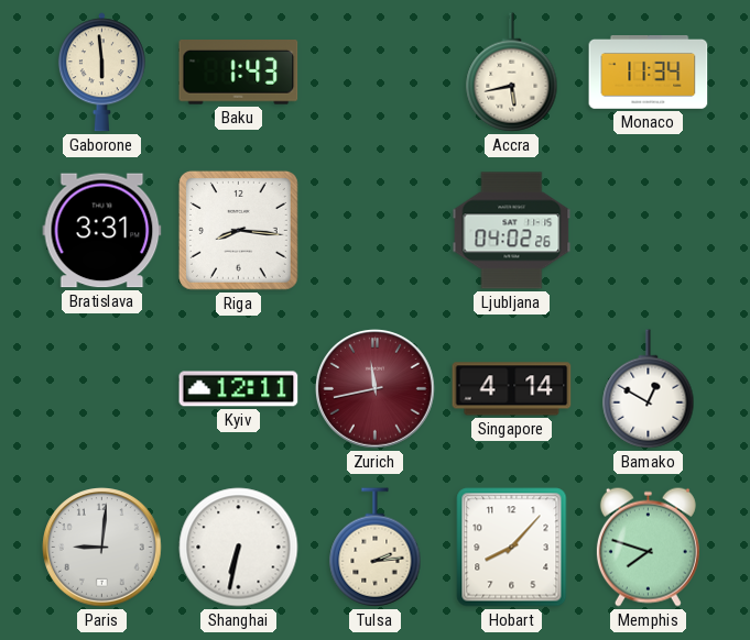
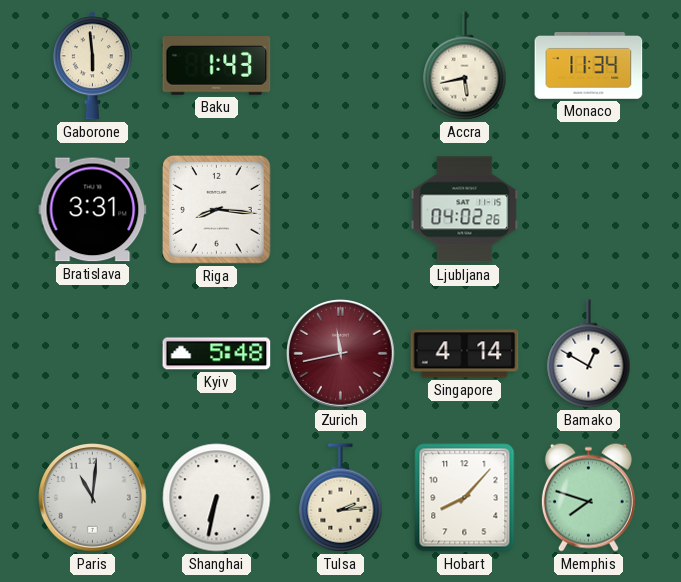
Kyiv: 12:11 -> 5:48
Paris: 9:01 -> 11:01
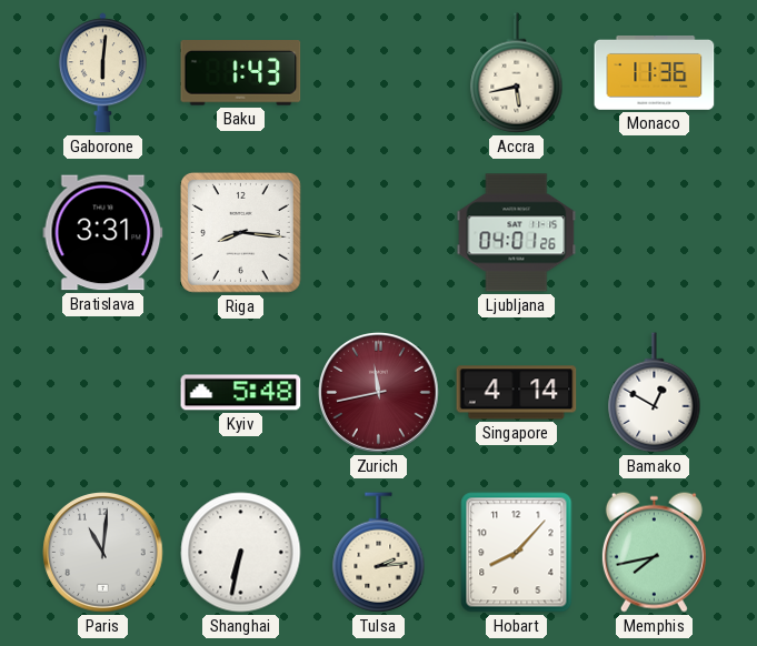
Gaborone: 5:59 -> 6:01
Monaco: 11:34 -> 11:36
Ljubljana: 04:02 -> 04:01
Memphis: 7:48 -> 7:43
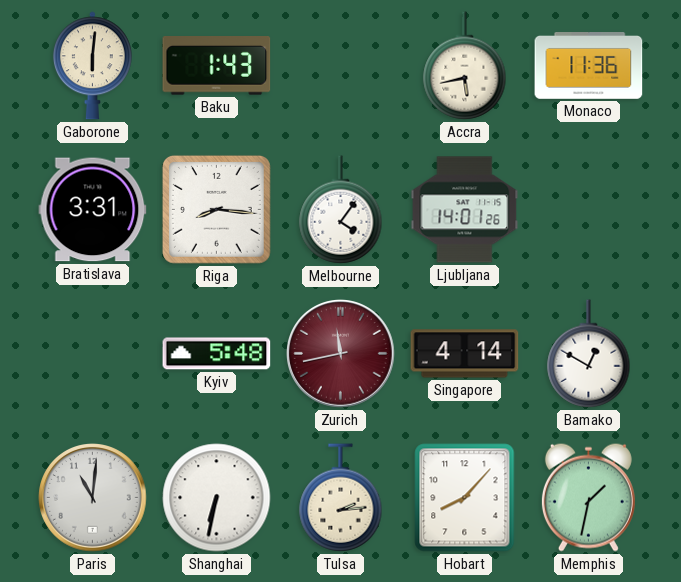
Melbourne: none -> 4:06
Ljubljana: 04:01 -> 14:01
Memphis: 7:43 -> 1:32
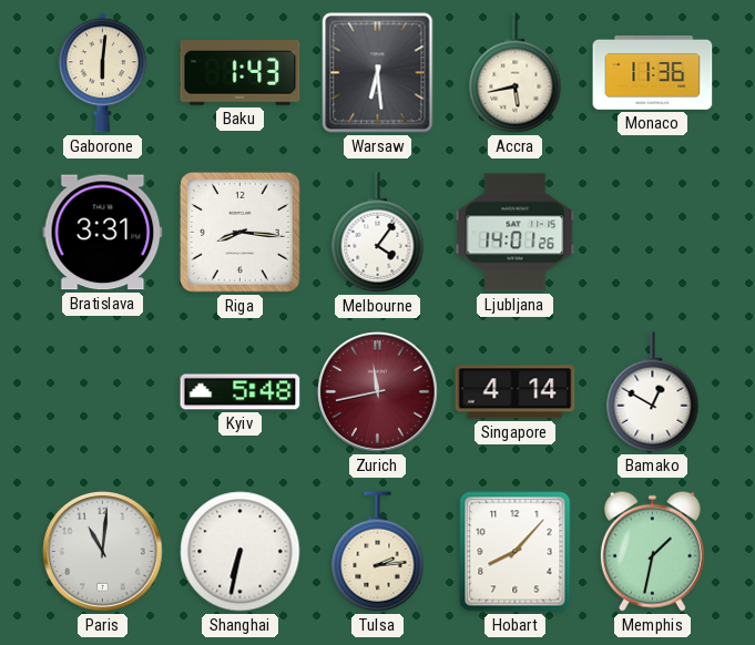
Warsaw: none -> 6:29
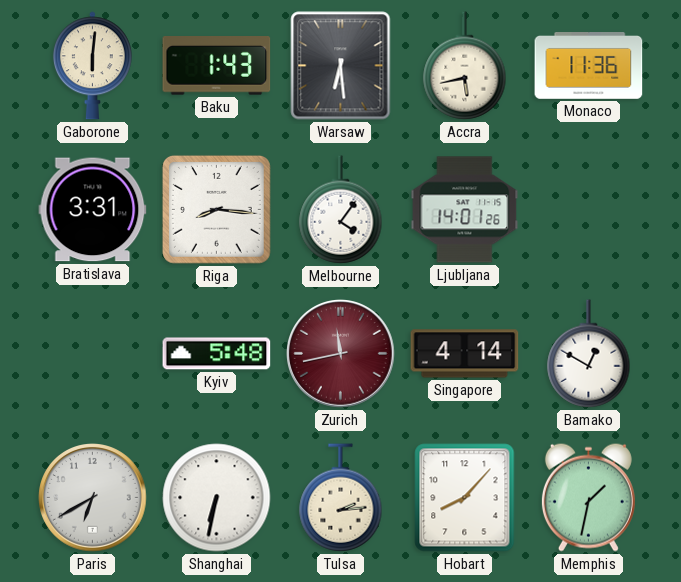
Paris: 11:01 -> 6:40
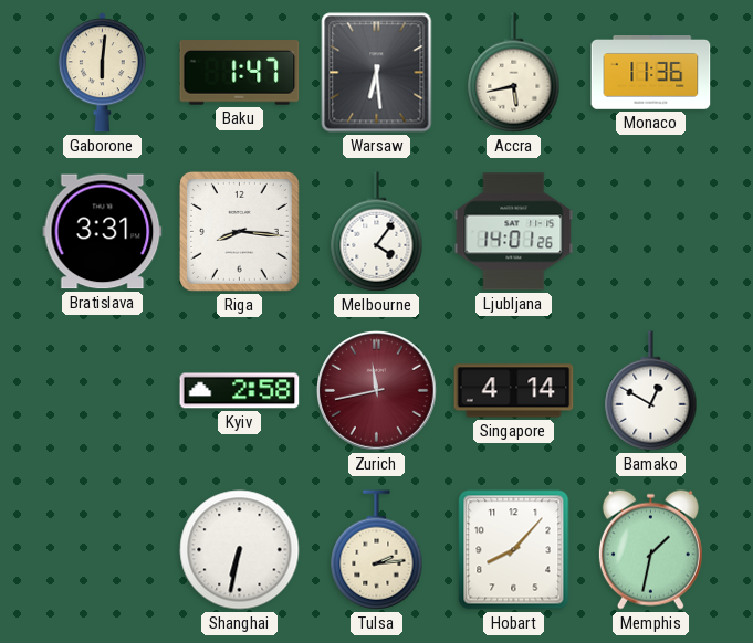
Baku: 1:43 -> 1:47
Kyiv: 5:48 -> 2:58
Paris: 6:40 -> none
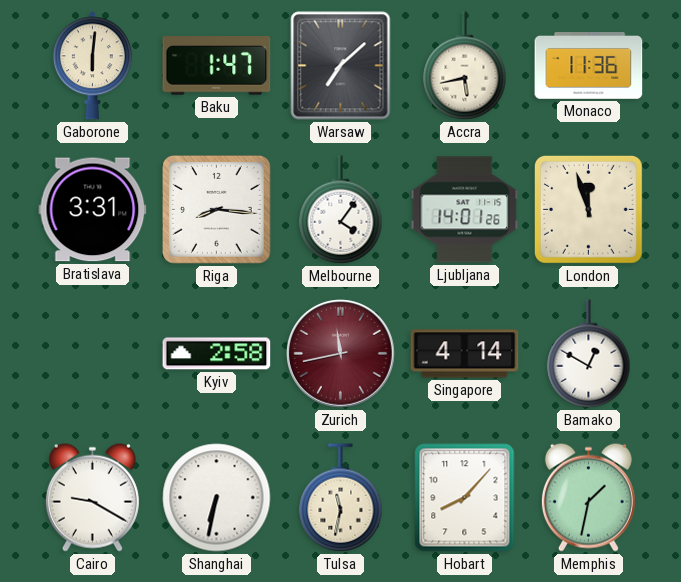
Warsaw: 6:29 -> 7:08
London: none -> 11:57
Cairo: none -> 9:20
Tulsa: 2:14 -> 11:32
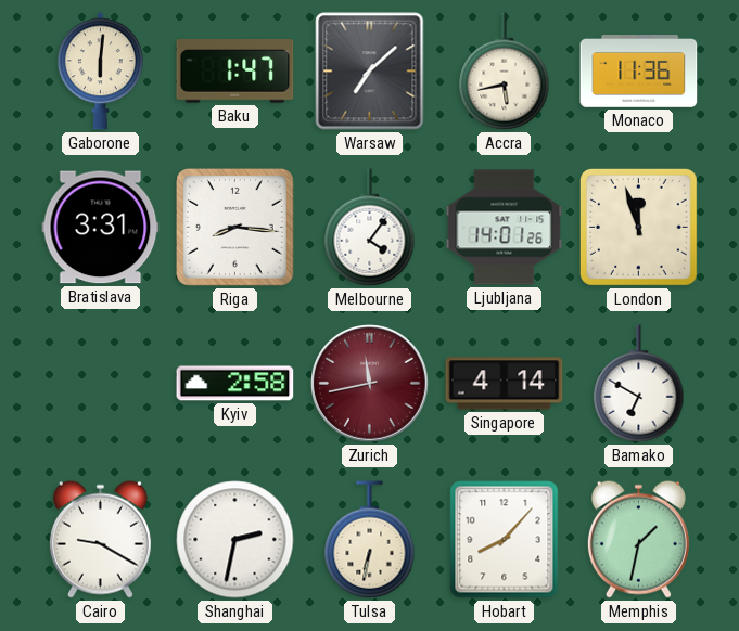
Bamako: 12:50 -> 6:50
Shanghai: 6:32 -> 2:32
Tulsa: 11:32 -> 6:32
